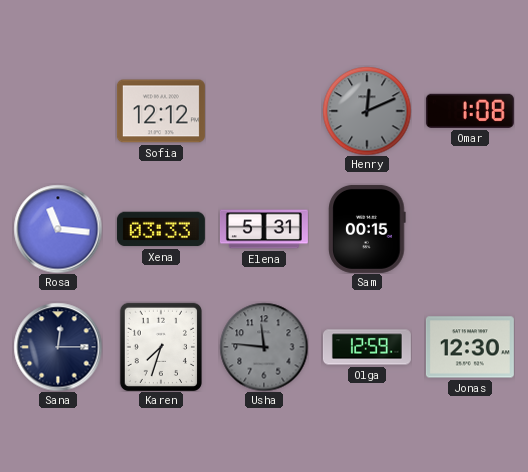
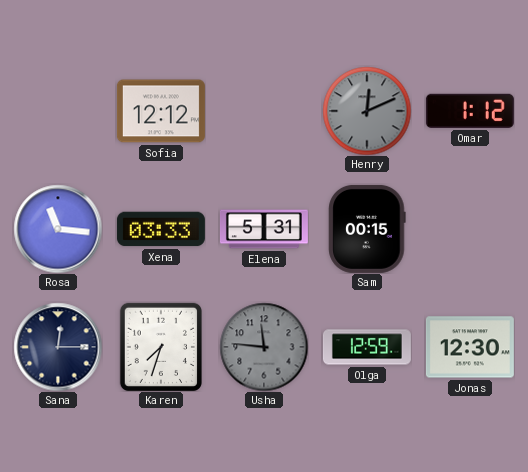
Omar: 1:08 -> 1:12
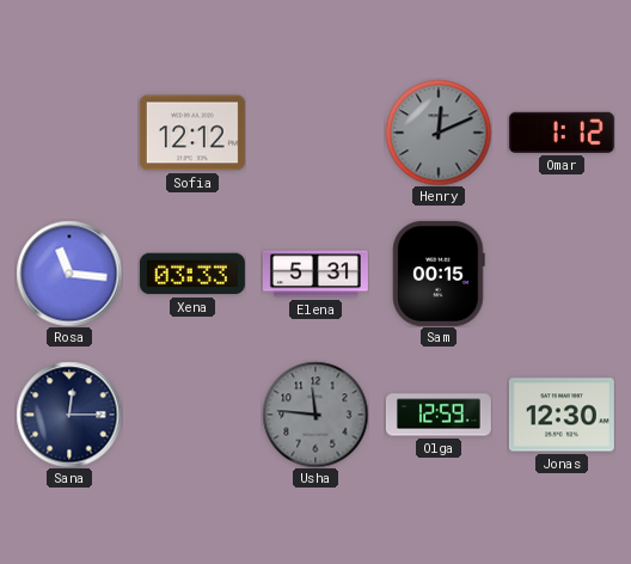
Karen: 7:33 -> none
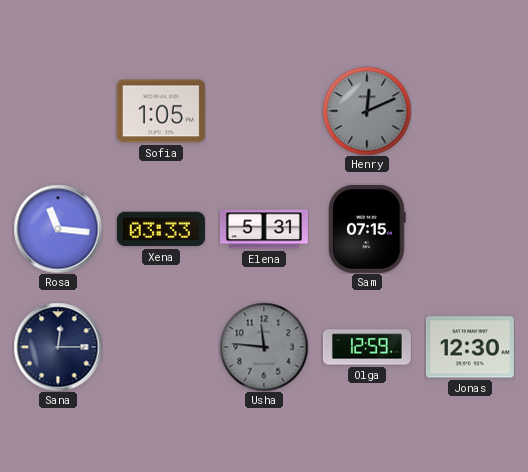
Sofia: 12:12 -> 1:05
Omar: 1:12 -> none
Sam: 00:15 -> 07:15
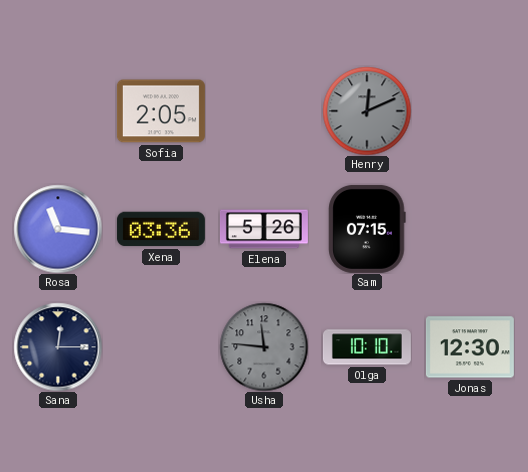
Sofia: 1:05 -> 2:05
Xena: 03:33 -> 03:36
Elena: 5:31 -> 5:26
Olga: 12:59 -> 10:10
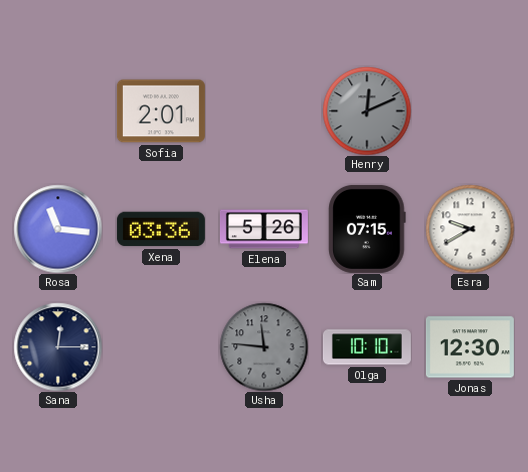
Sofia: 2:05 -> 2:01
Esra: none -> 9:40
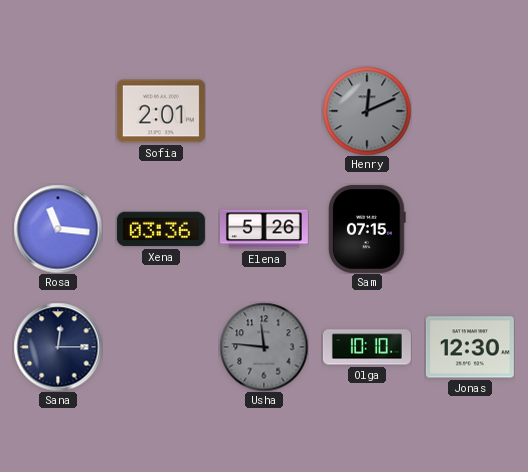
Esra: 9:40 -> none
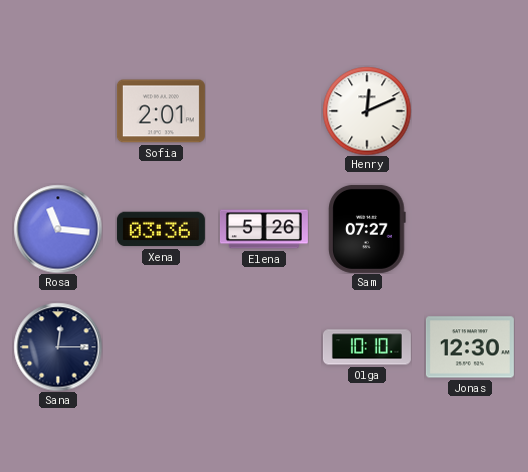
Henry dial: grey -> white
Sam: 07:15 -> 07:27
Usha: 11:46 -> none
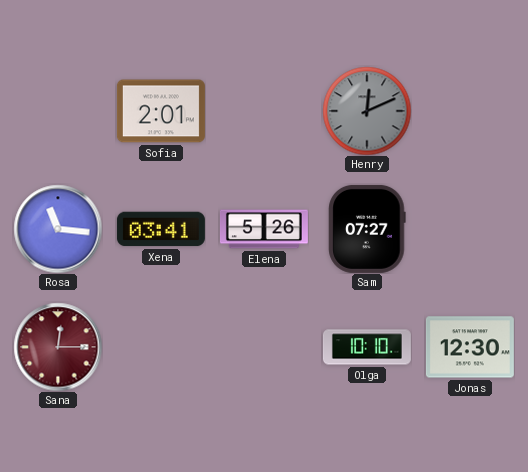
Henry dial: white -> grey
Xena: 03:36 -> 03:41
Sana dial: navy -> burgundy
